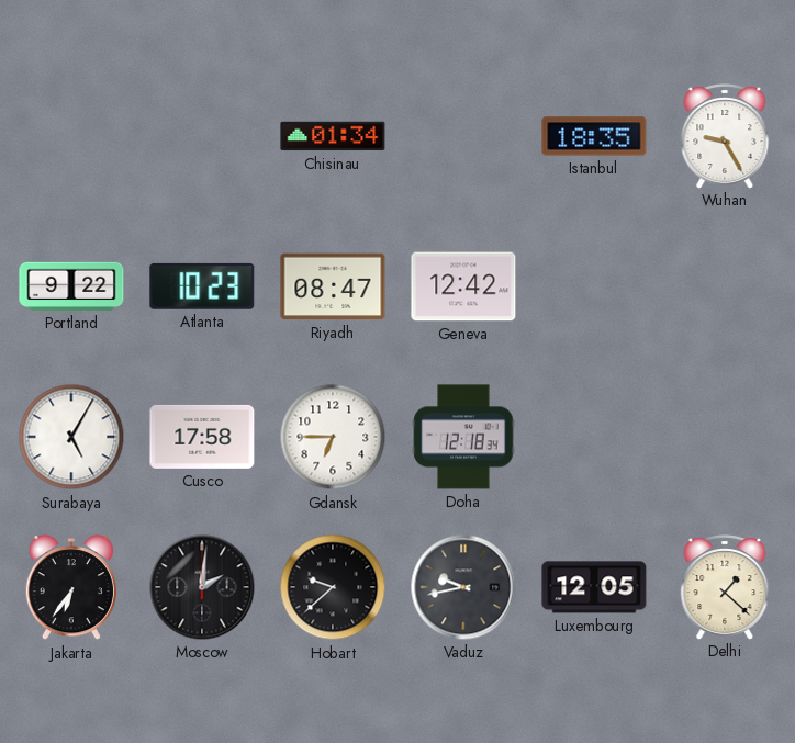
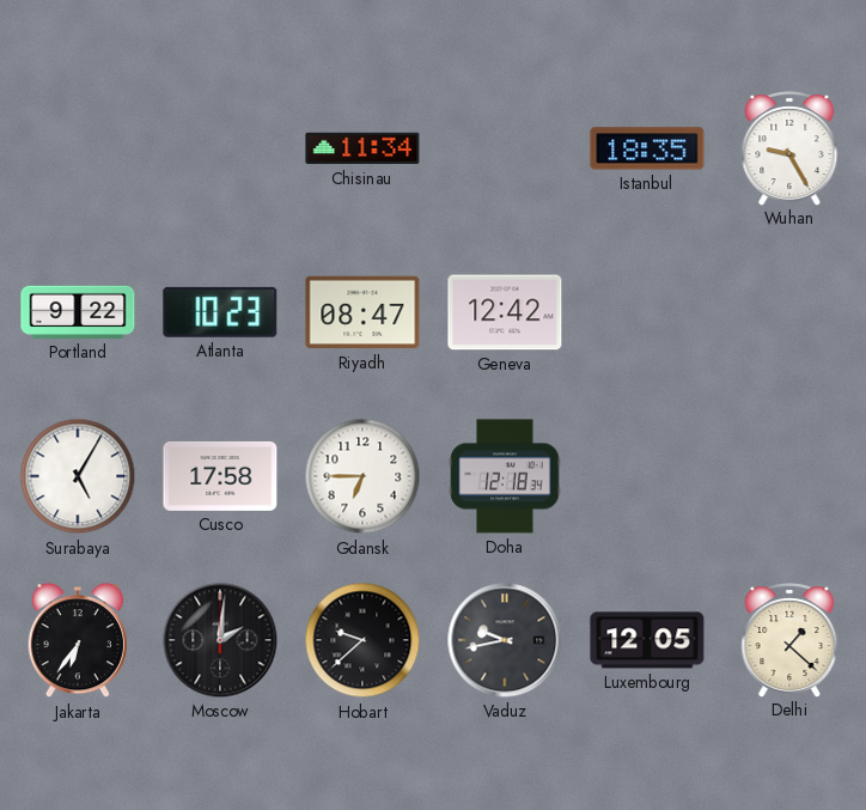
Chisinau: 01:34 -> 11:34
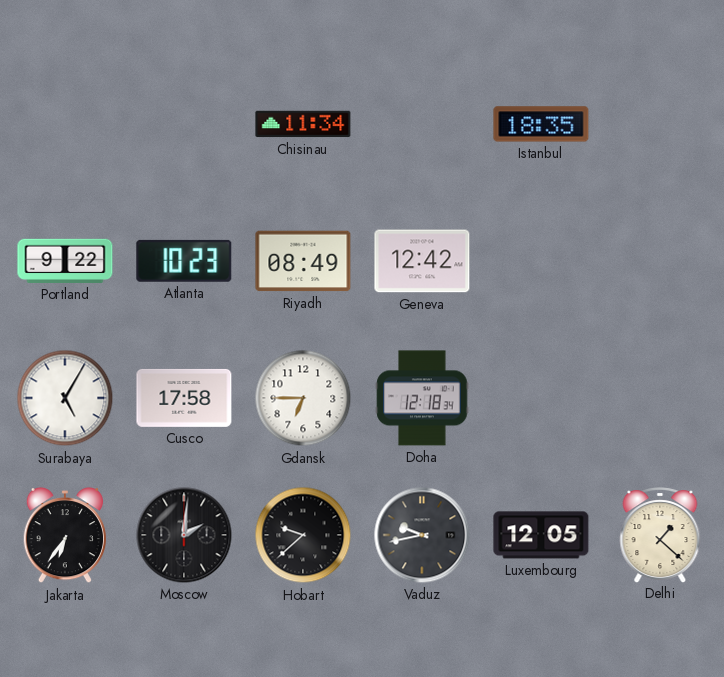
Wuhan: 9:25 -> none
Riyadh: 08:47 -> 08:49
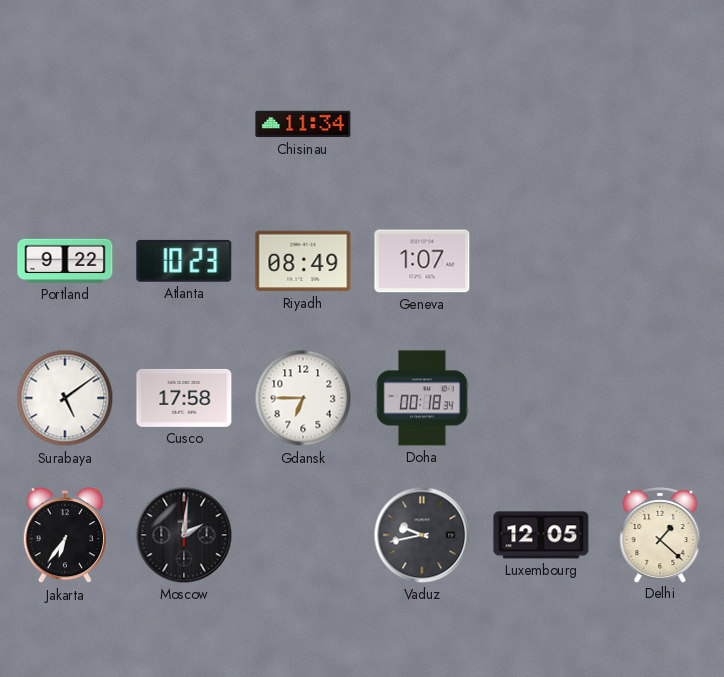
Istanbul: 18:35 -> none
Geneva: 12:42 -> 1:07
Surabaya: 5:05 -> 5:09
Doha: 12:18 -> 00:18
Hobart: 9:38 -> none
